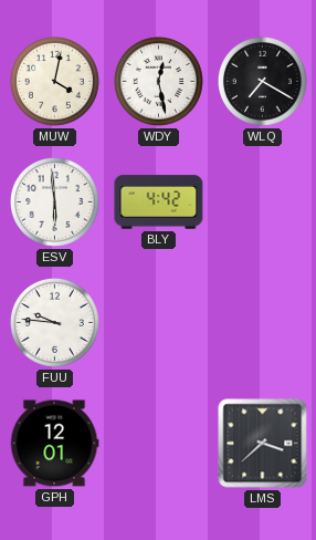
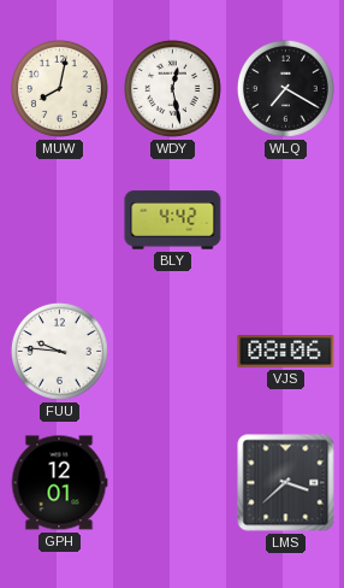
MUW: 4:02 -> 8:02
ESV: 5:59 -> none
VJS: none -> 08:06
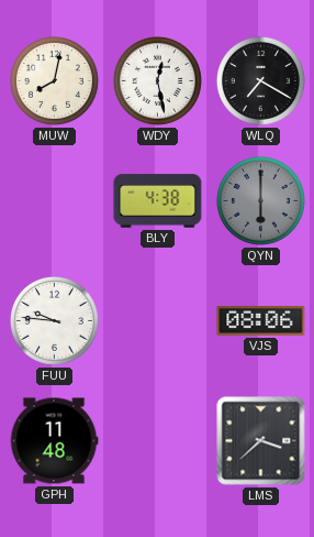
BLY: 4:42 -> 4:38
QYN: none -> 6:00
GPH: 12:01 -> 11:48
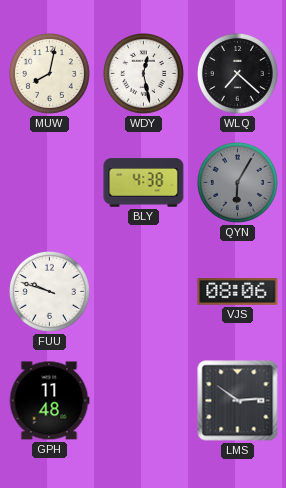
WLQ: 7:20 -> 7:22
QYN: 6:00 -> 6:05
FUU: 9:46 -> 9:48
LMS: 3:38 -> 2:51
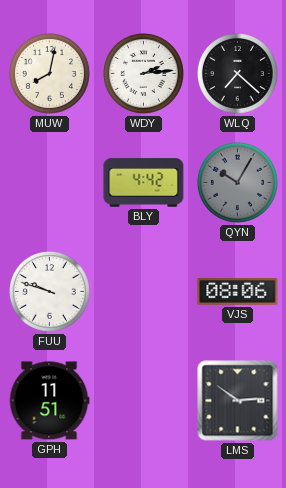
WDY: 12:28 -> 2:14
BLY: 4:38 -> 4:42
QYN: 6:05 -> 10:05
GPH: 11:48 -> 11:51
